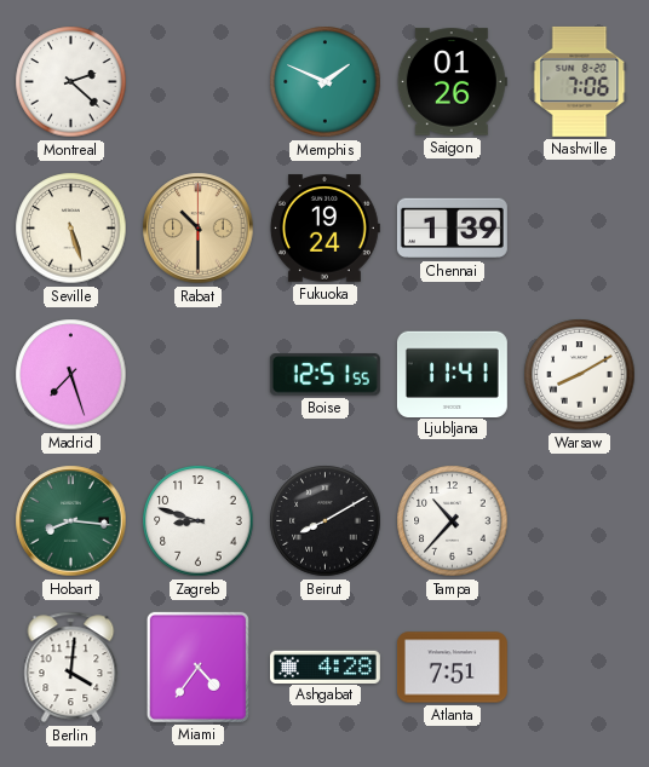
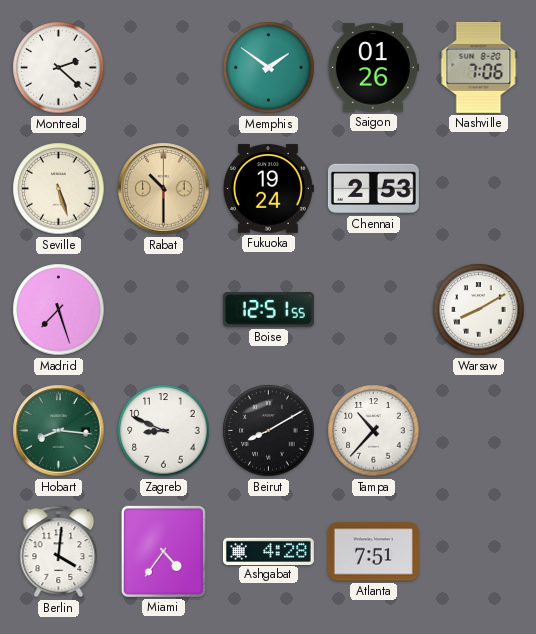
Memphis: 1:49 -> 1:51
Chennai: 1:39 -> 2:53
Ljubljana: 11:41 -> none
Zagreb: 8:48 -> 8:49
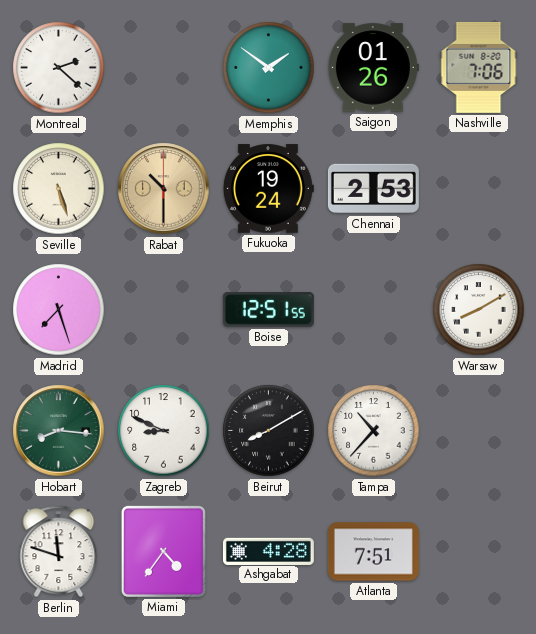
Berlin: 4:01 -> 11:48
